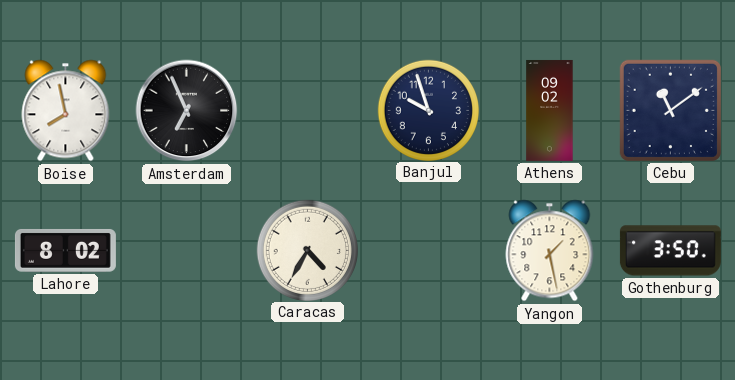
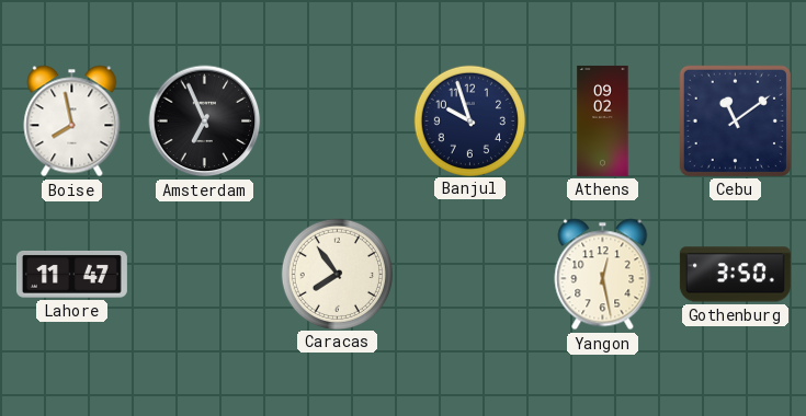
Lahore: 8:02 -> 11:47
Caracas: 4:35 -> 7:54
Yangon: 1:28 -> 12:28
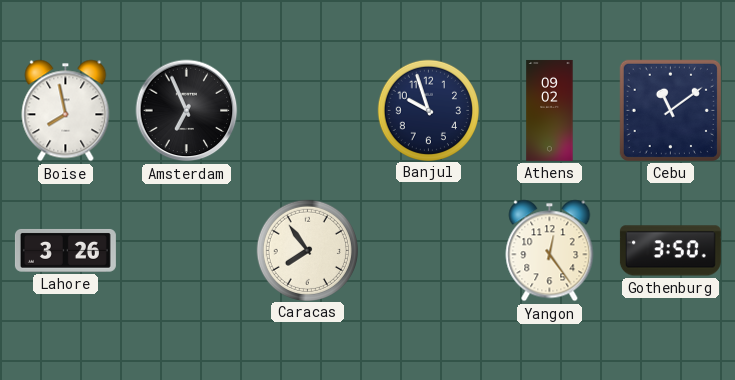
Lahore: 11:47 -> 3:26
Yangon: 12:28 -> 12:24
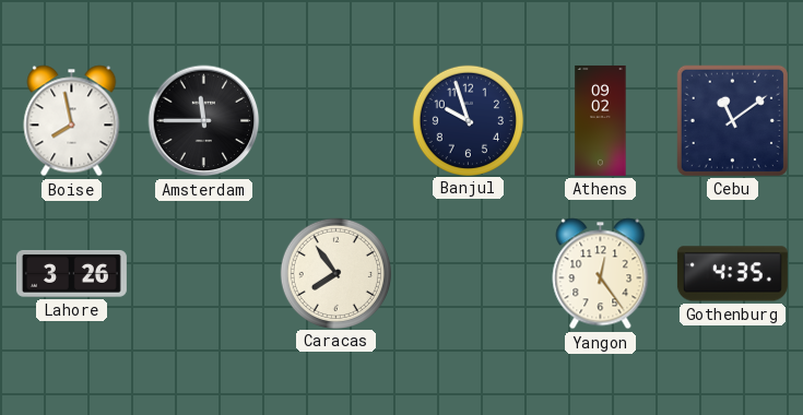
Amsterdam: 6:56 -> 11:45
Gothenburg: 3:50 -> 4:35
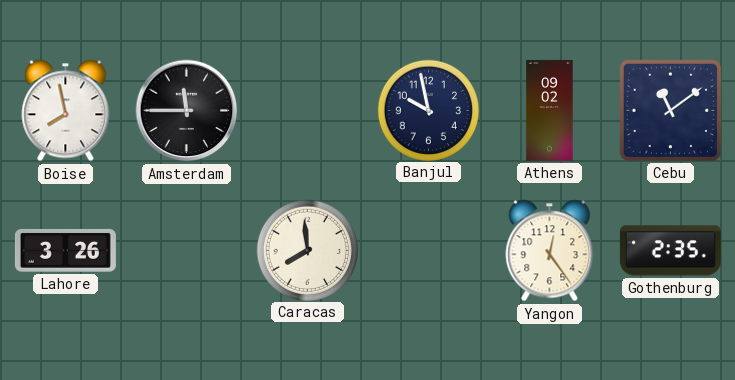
Banjul: 9:57 -> 9:58
Caracas: 7:54 -> 7:59
Gothenburg: 4:35 -> 2:35
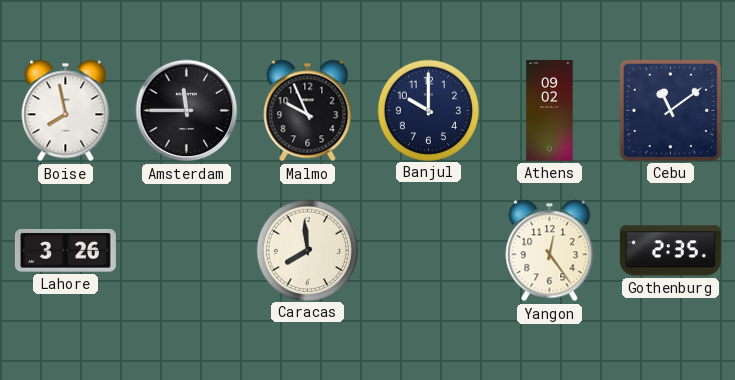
Malmo: none -> 9:56
Banjul: 9:58 -> 10:00
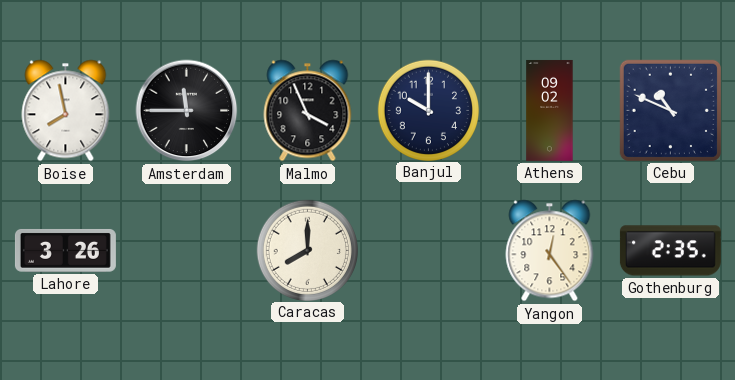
Malmo: 9:56 -> 3:56
Cebu: 11:09 -> 10:49
Caracas: 7:59 -> 8:00
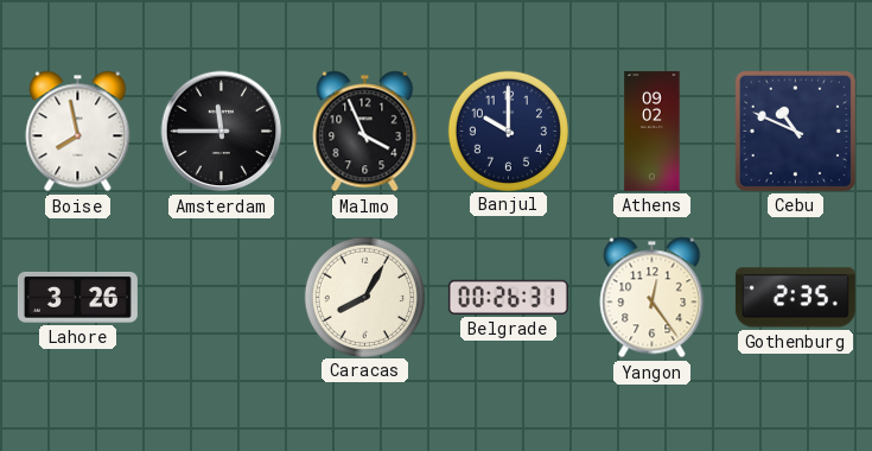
Caracas: 8:00 -> 8:05
Belgrade: none -> 00:26
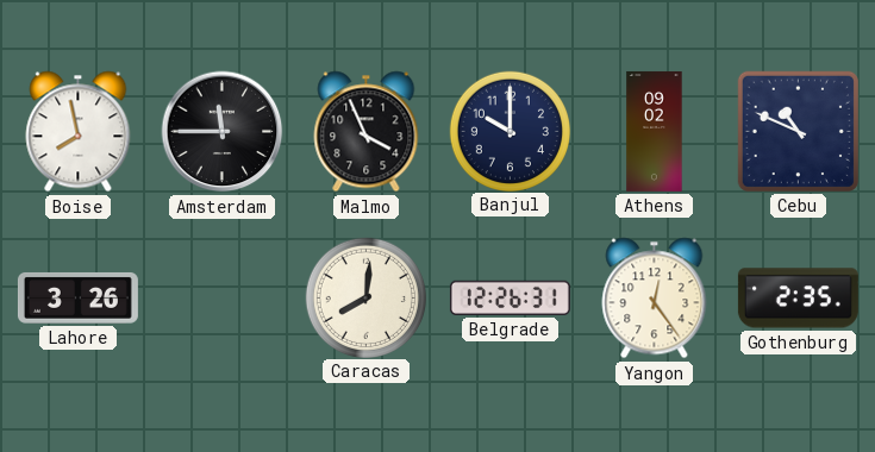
Caracas: 8:05 -> 8:01
Belgrade: 00:26 -> 12:26
